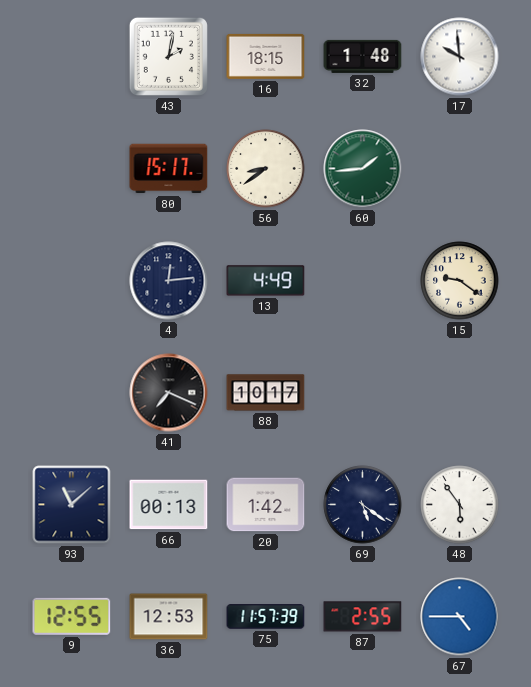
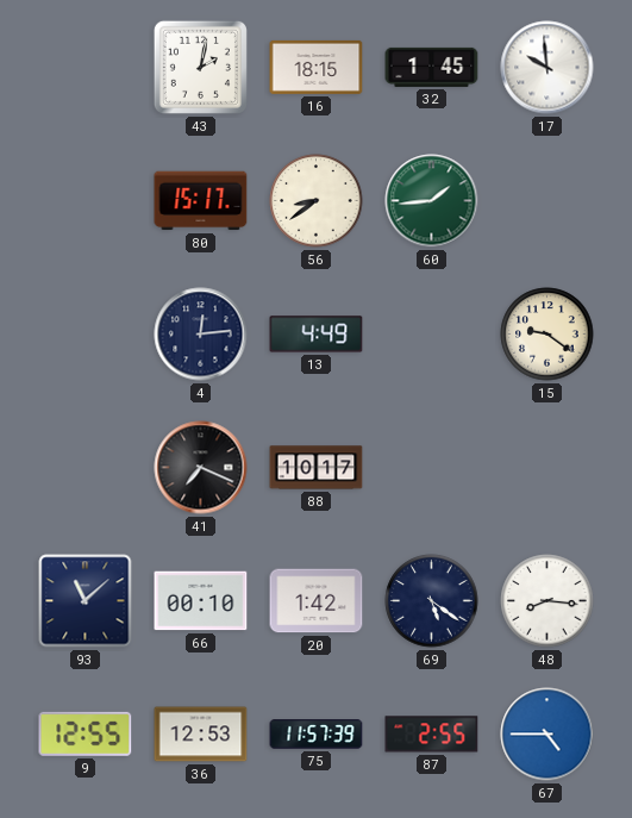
32: 1:48 -> 1:45
66: 00:13 -> 00:10
48: 5:54 -> 8:16
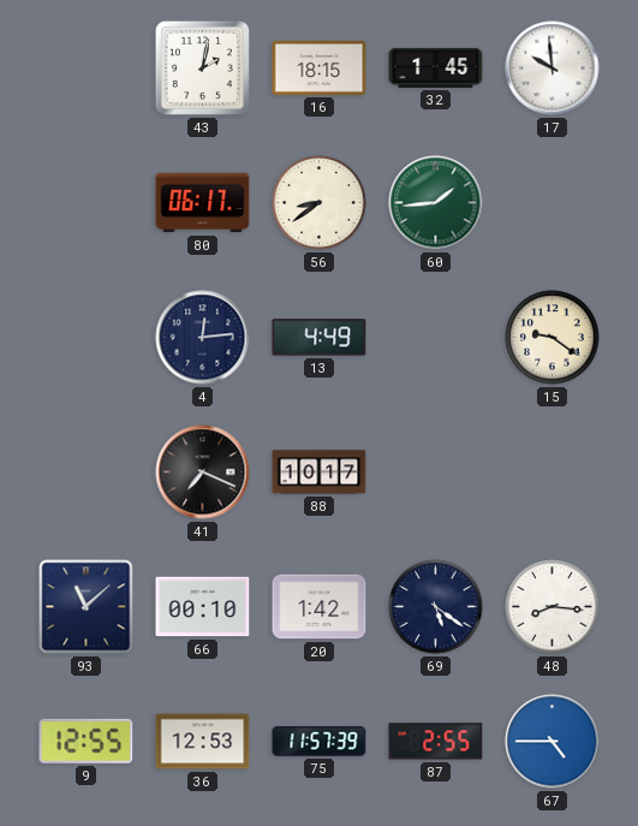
80: 15:17 -> 06:17
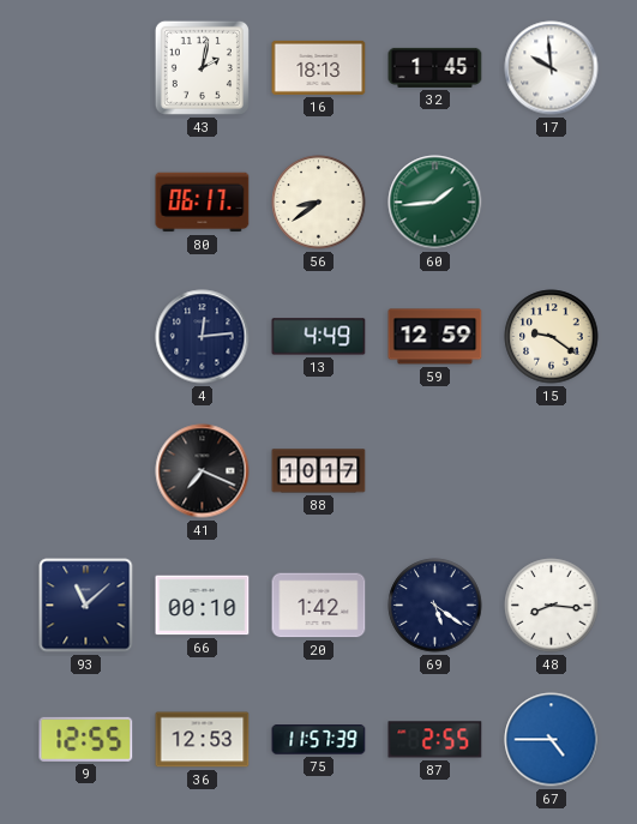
16: 18:15 -> 18:13
59: none -> 12:59
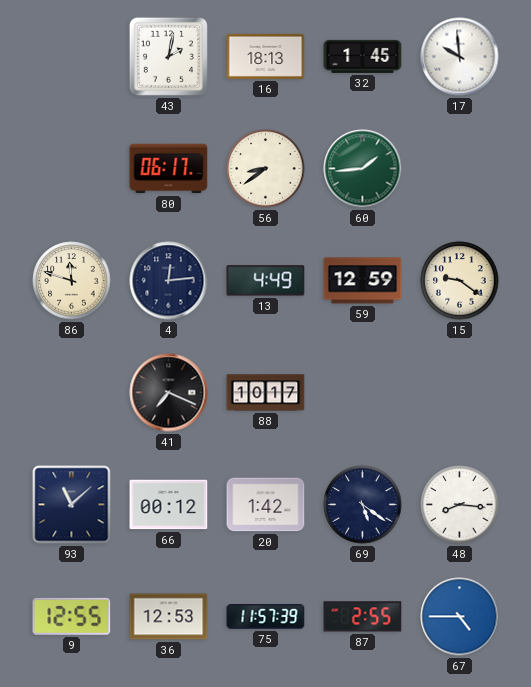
86: none -> 11:48
66: 00:10 -> 00:12
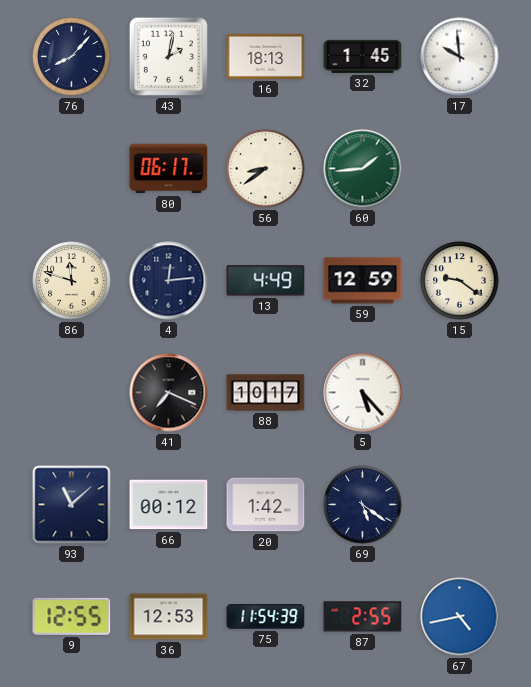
76: none -> 8:07
5: none -> 5:23
48: 8:16 -> none
75: 11:57 -> 11:54
67: 4:45 -> 4:43
